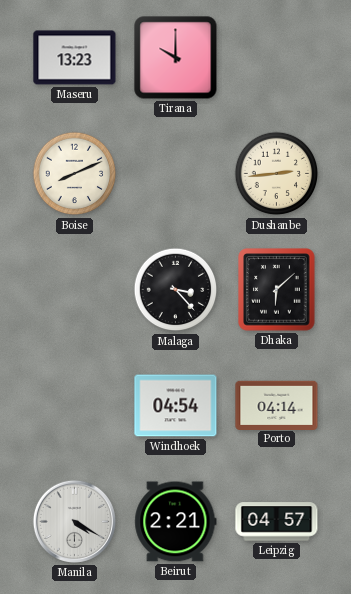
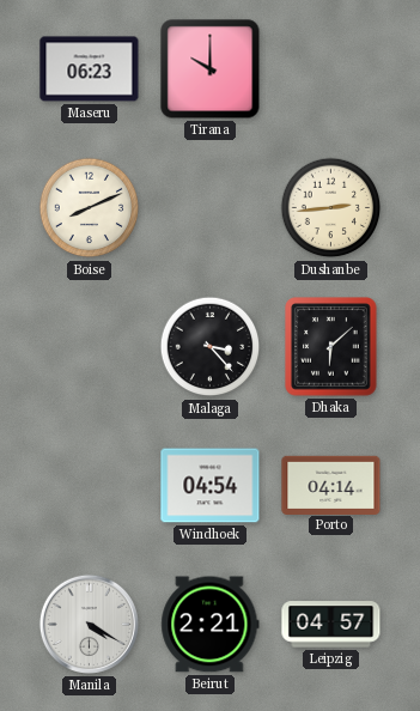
Maseru: 13:23 -> 06:23
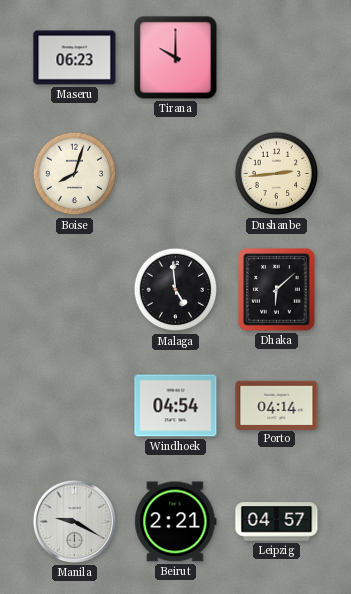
Boise: 8:11 -> 8:03
Malaga: 3:23 -> 4:59
Manila: 4:20 -> 9:20
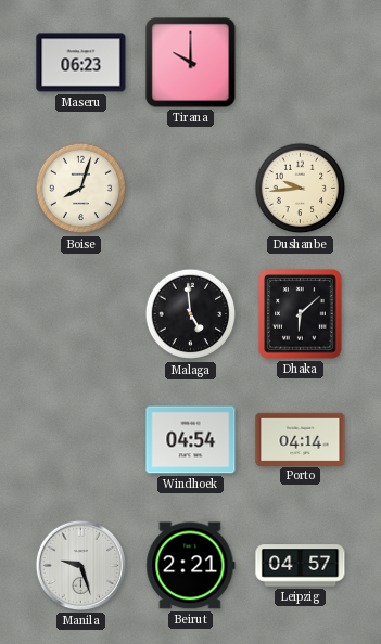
Dushanbe: 2:44 -> 9:44
Manila: 9:20 -> 9:27
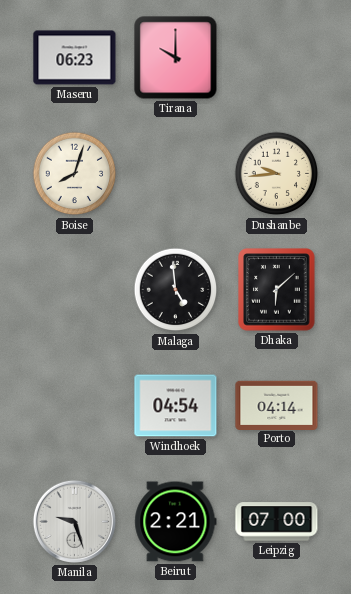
Leipzig: 04:57 -> 07:00
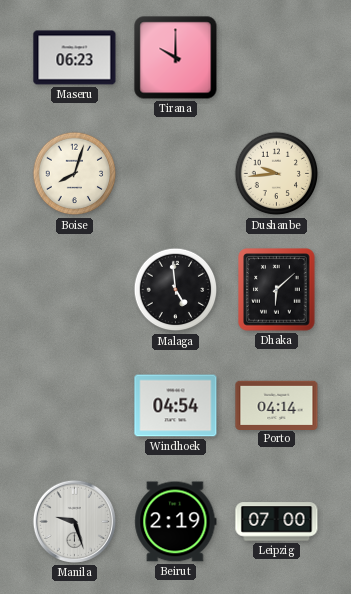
Beirut: 2:21 -> 2:19
